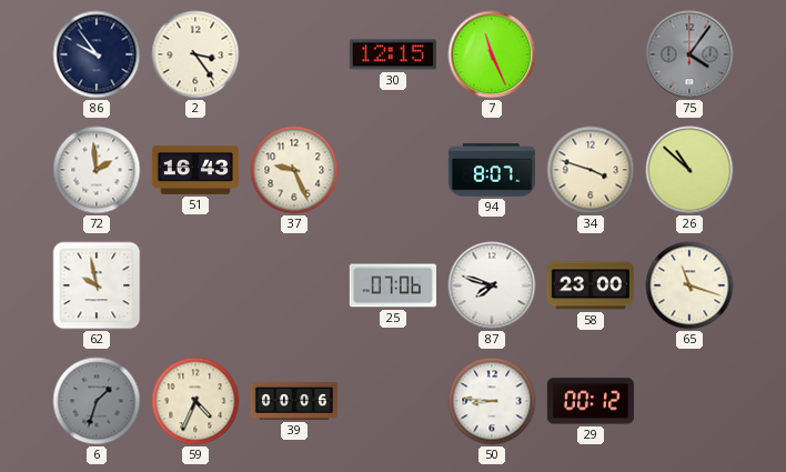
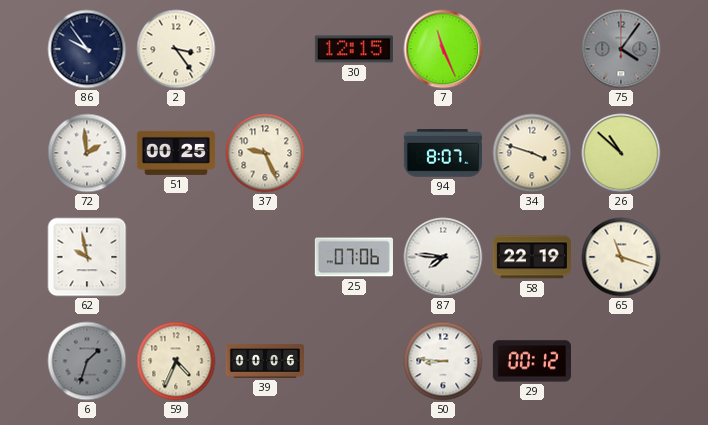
51: 16:43 -> 00:25
87: 7:48 -> 7:46
58: 23:00 -> 22:19
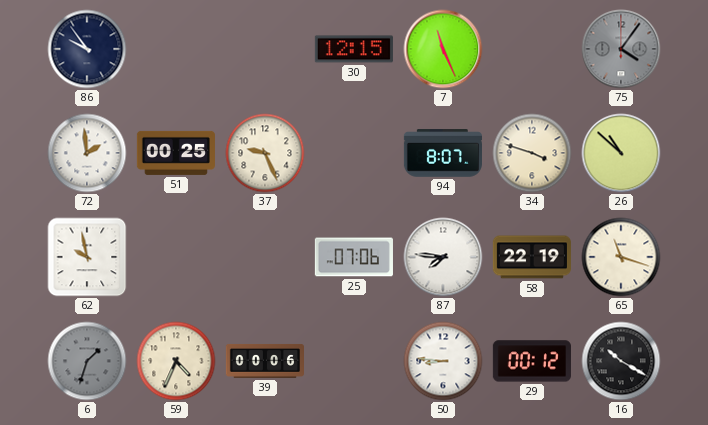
2: 3:24 -> none
16: none -> 10:20
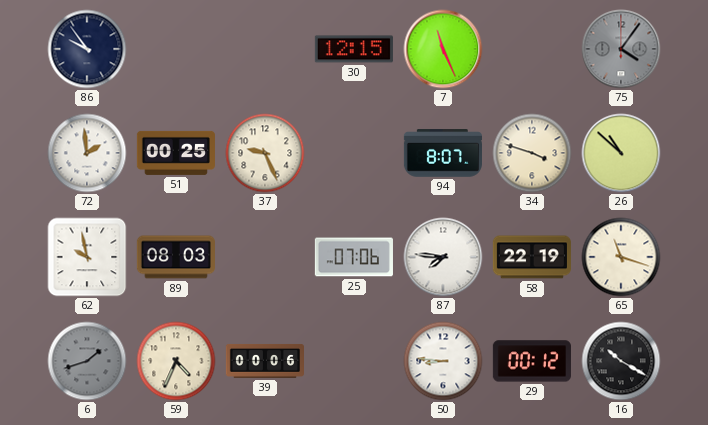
89: none -> 08:03
6: 1:33 -> 1:42
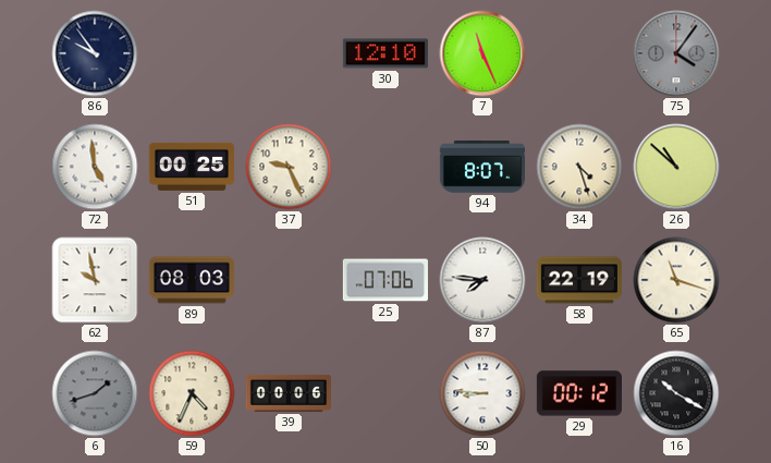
30: 12:15 -> 12:10
72: 1:59 -> 4:59
34: 3:48 -> 4:27
